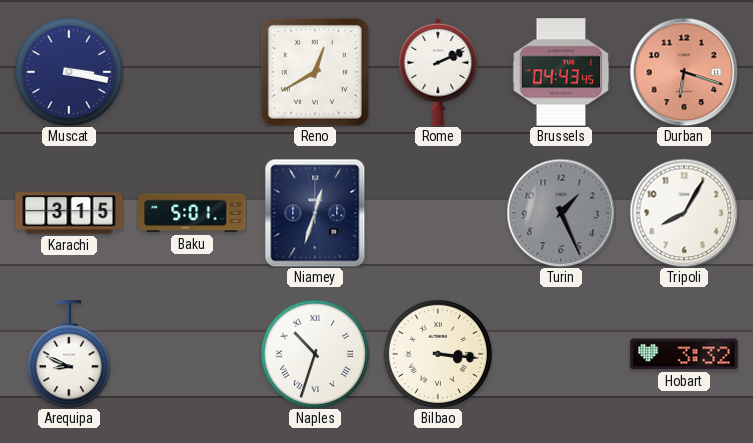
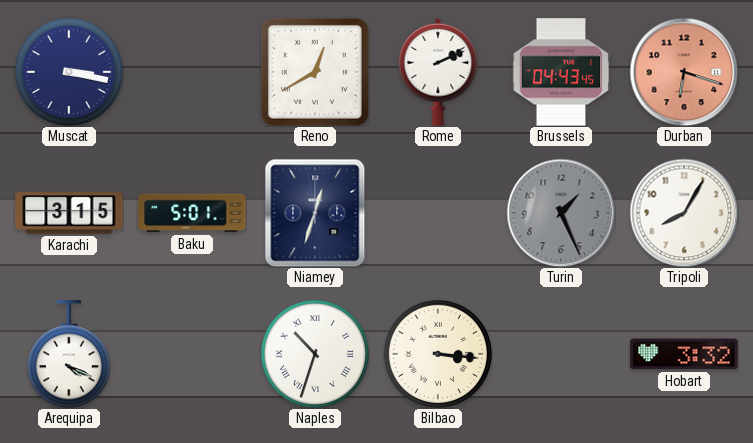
Arequipa: 8:49 -> 4:19
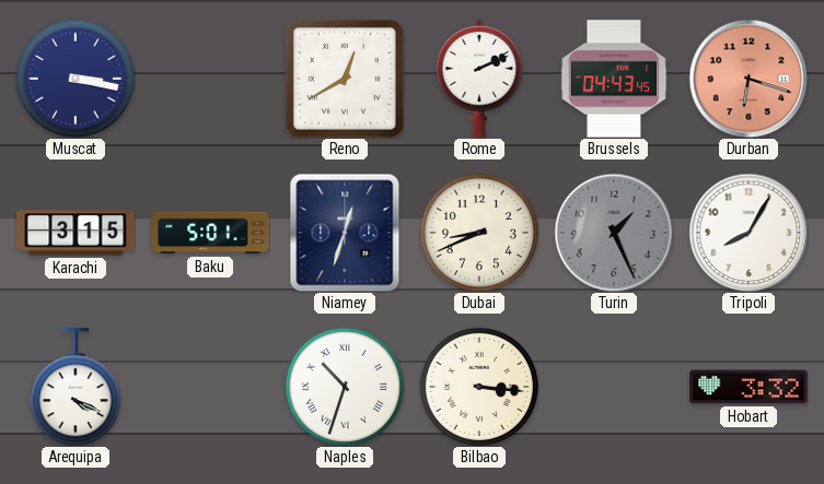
Dubai: none -> 8:41
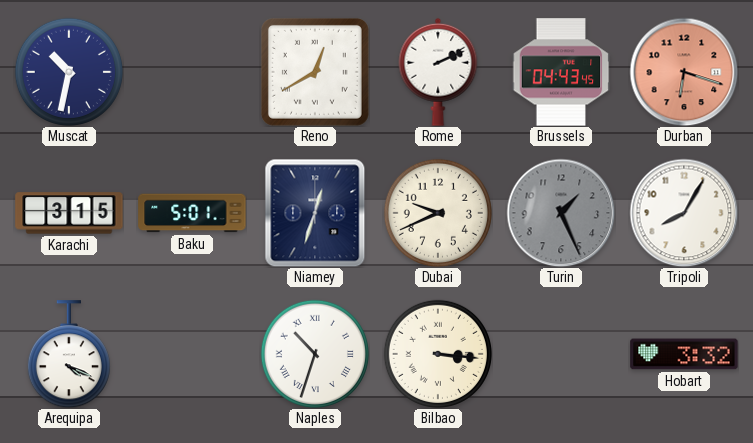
Muscat: 3:17 -> 10:32
Dubai: 8:41 -> 9:41
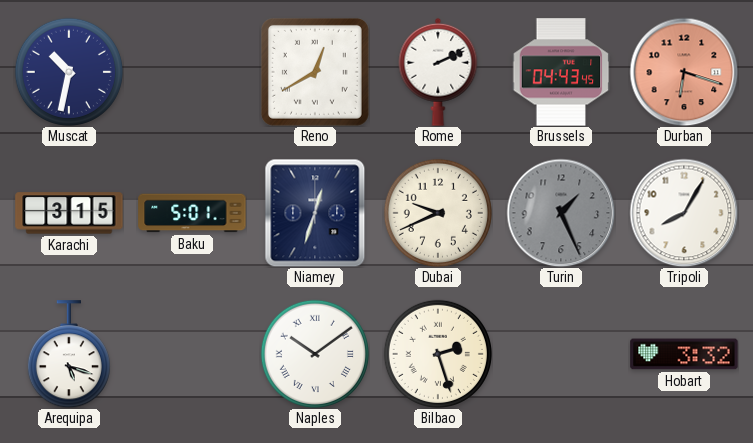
Arequipa: 4:19 -> 5:18
Naples: 10:33 -> 10:09
Bilbao: 3:16 -> 2:27
